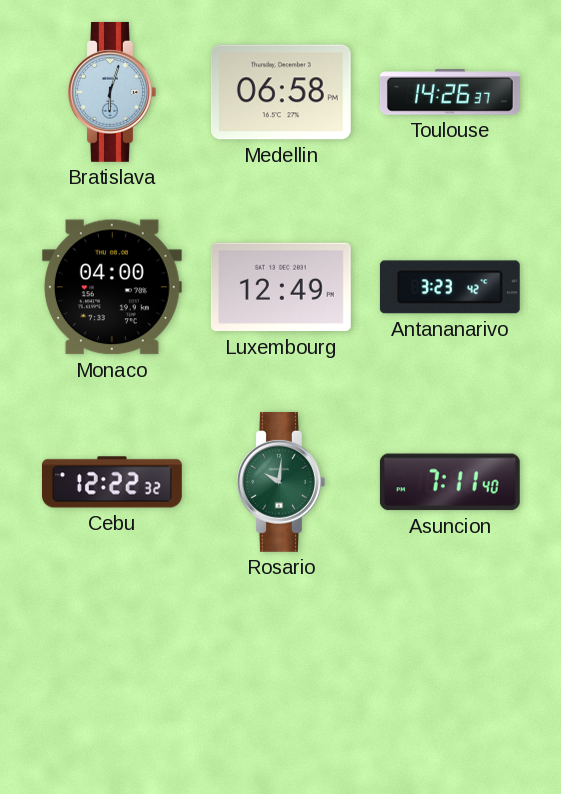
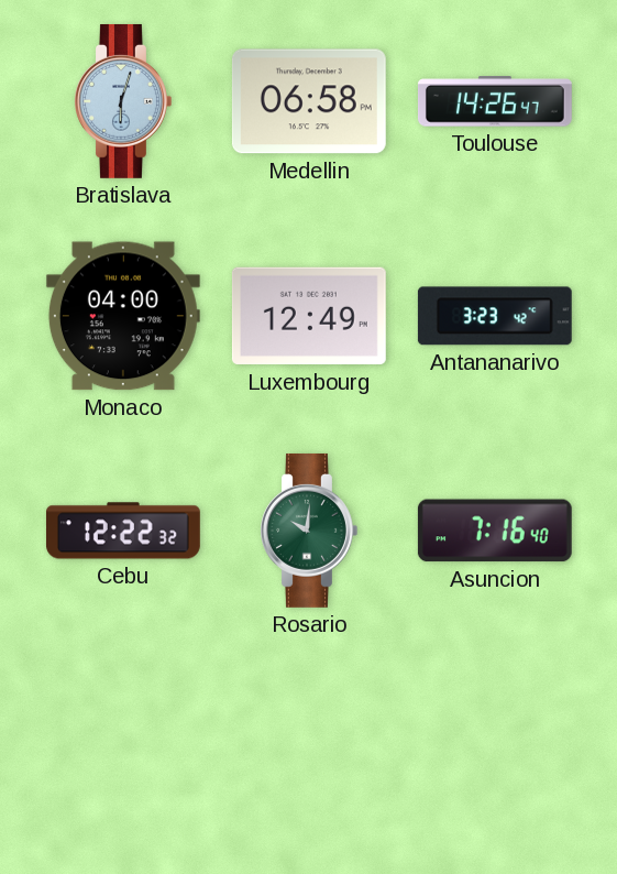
Toulouse: 14:26:37 -> 14:26:47
Asuncion: 7:11 -> 7:16
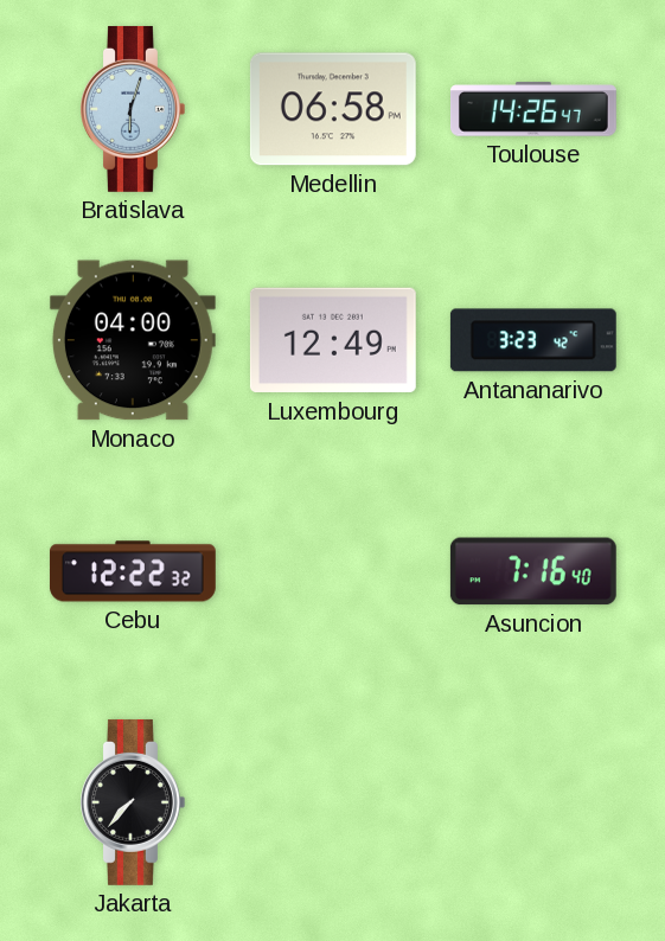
Rosario: 10:01 -> none
Jakarta: none -> 7:37
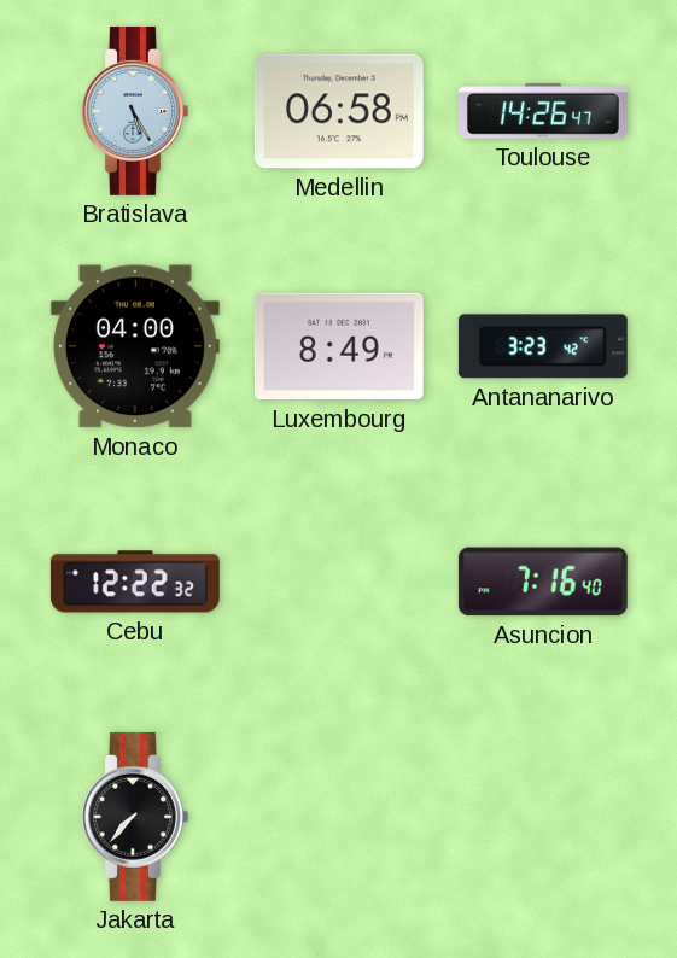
Bratislava: 6:03 -> 5:25
Luxembourg: 12:49 -> 8:49
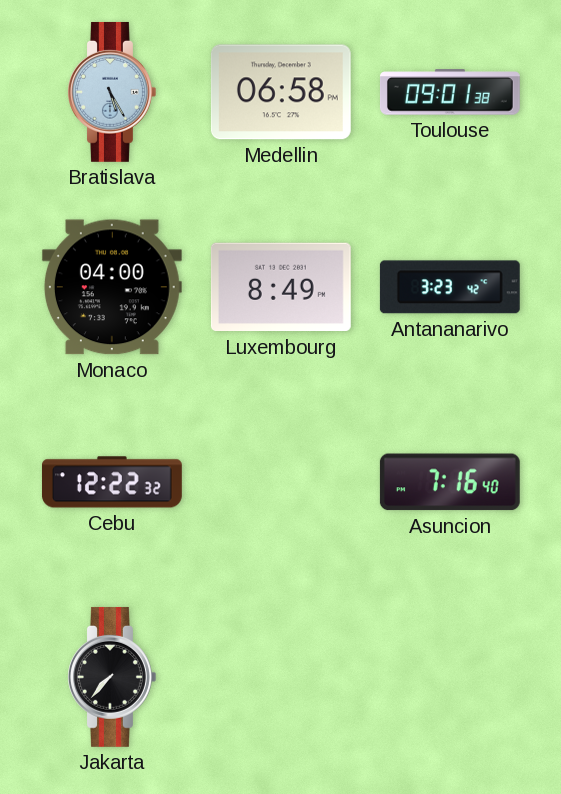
Toulouse: 14:26 -> 09:01
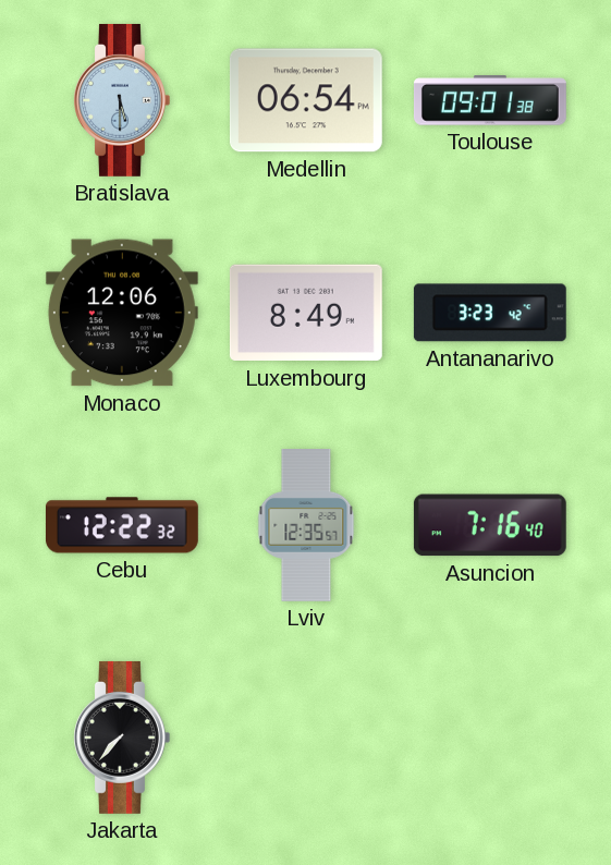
Bratislava: 5:25 -> 5:30
Medellin: 06:58 -> 06:54
Monaco: 04:00 -> 12:06
Lviv: none -> 12:35
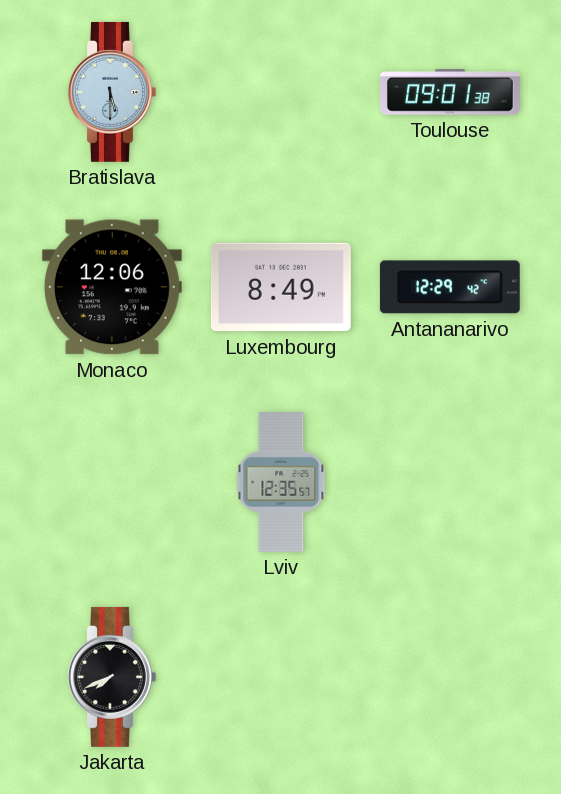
Medellin: 06:54 -> none
Antananarivo: 3:23 -> 12:29
Cebu: 12:22 -> none
Asuncion: 7:16 -> none
Jakarta: 7:37 -> 7:41
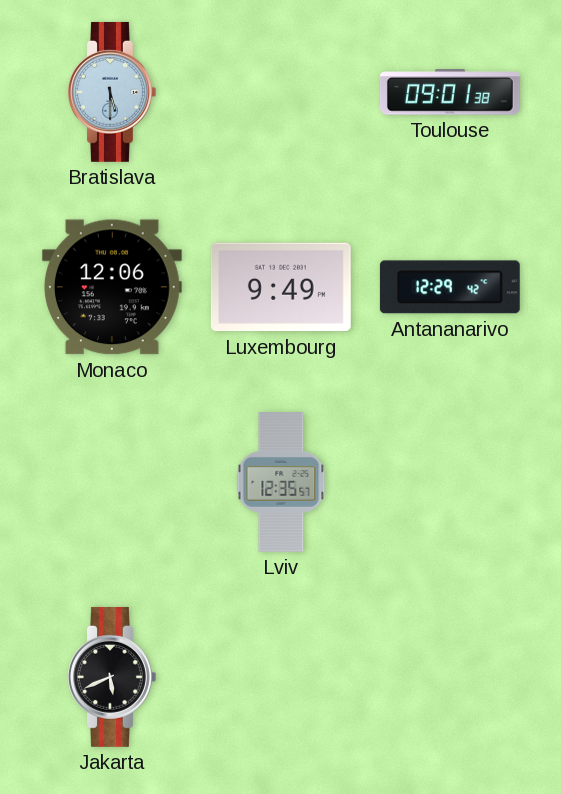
Luxembourg: 8:49 -> 9:49
Jakarta: 7:41 -> 5:41
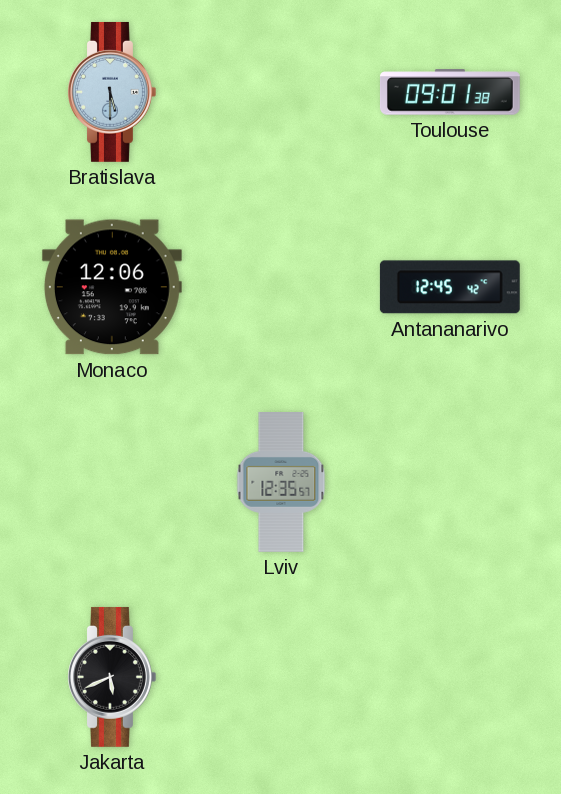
Luxembourg: 9:49 -> none
Antananarivo: 12:29 -> 12:45
